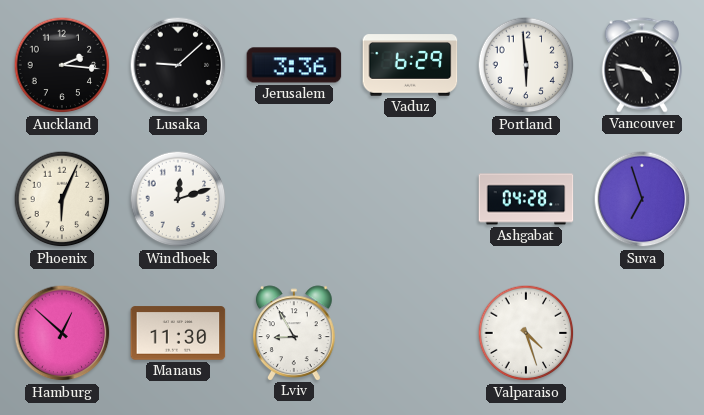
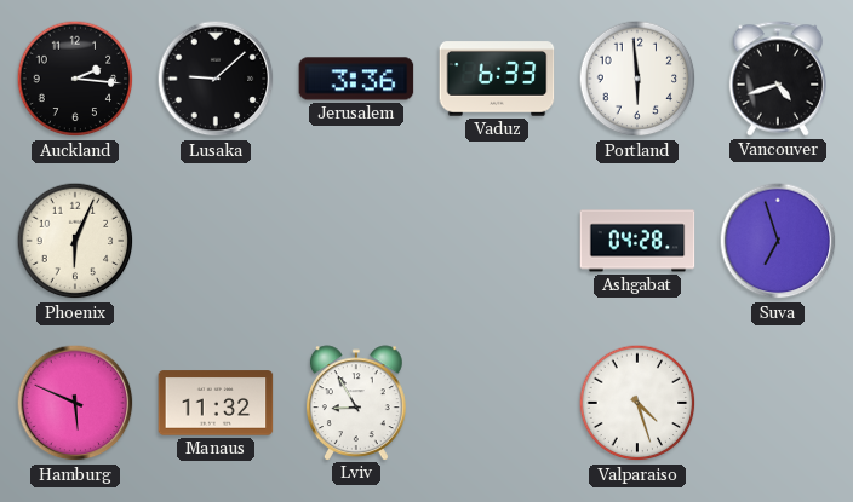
Vaduz: 6:29 -> 6:33
Vancouver: 4:47 -> 4:42
Windhoek: 12:12 -> none
Hamburg: 12:52 -> 5:49
Manaus: 11:30 -> 11:32
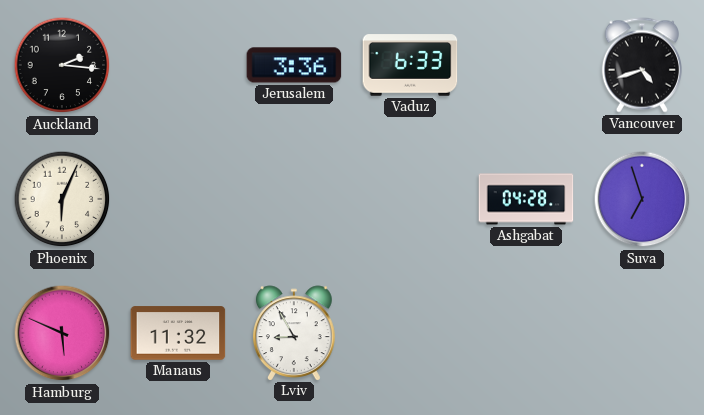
Lusaka: 9:08 -> none
Portland: 5:59 -> none
Valparaiso: 4:27 -> none
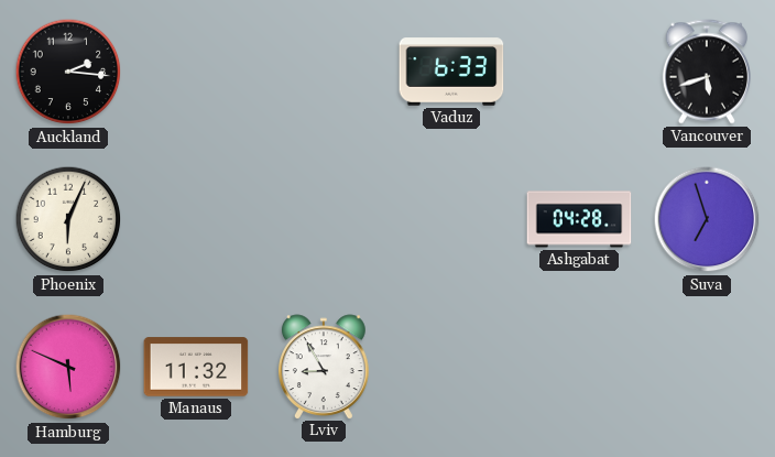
Jerusalem: 3:36 -> none
Vancouver: 4:42 -> 5:42
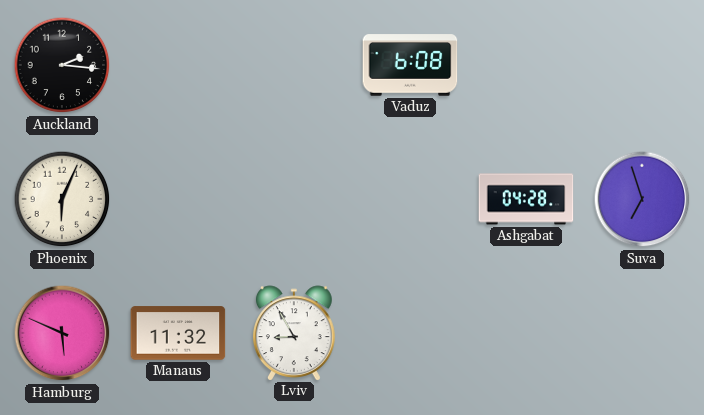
Vaduz: 6:33 -> 6:08
Vancouver: 5:42 -> none
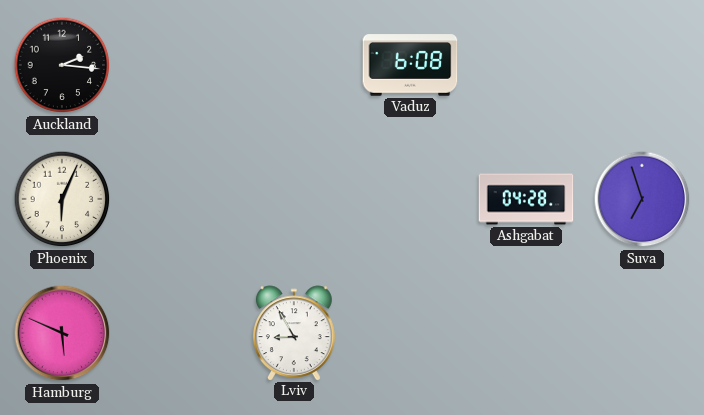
Manaus: 11:32 -> none
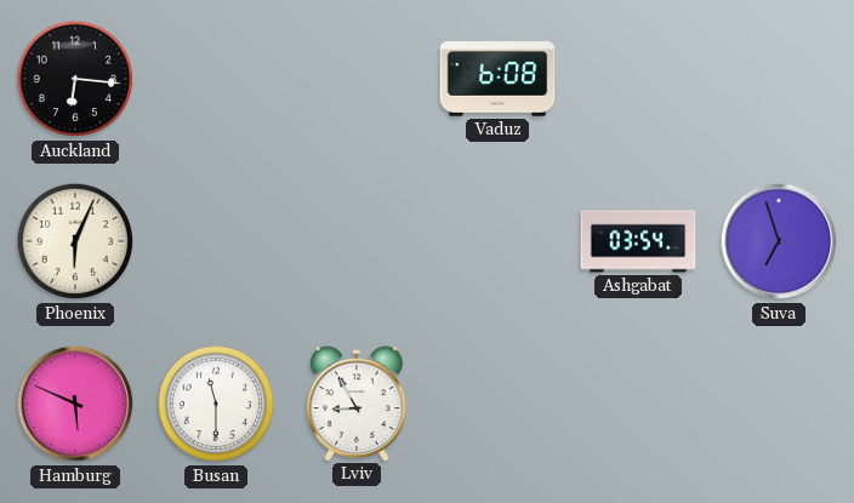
Auckland: 2:16 -> 6:16
Ashgabat: 04:28 -> 03:54
Busan: none -> 11:30
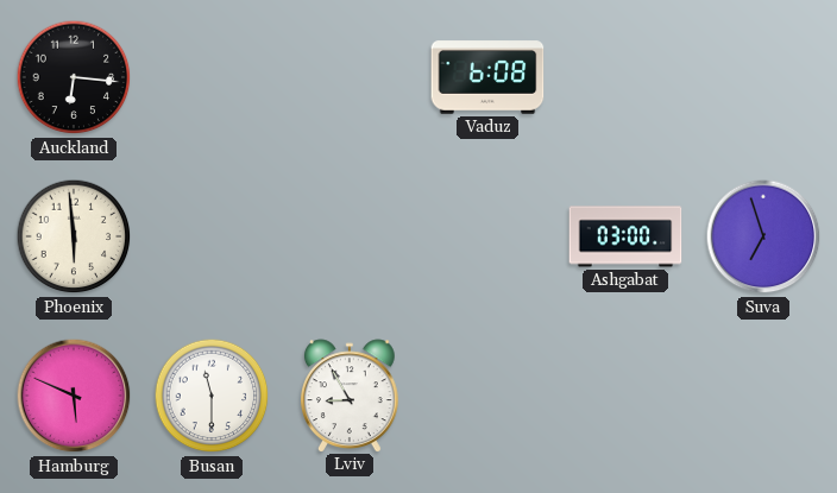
Phoenix: 6:04 -> 5:59
Ashgabat: 03:54 -> 03:00
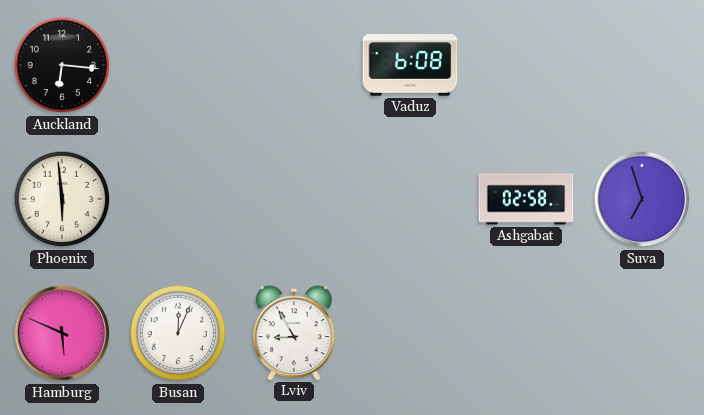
Ashgabat: 03:00 -> 02:58
Busan: 11:30 -> 12:04
